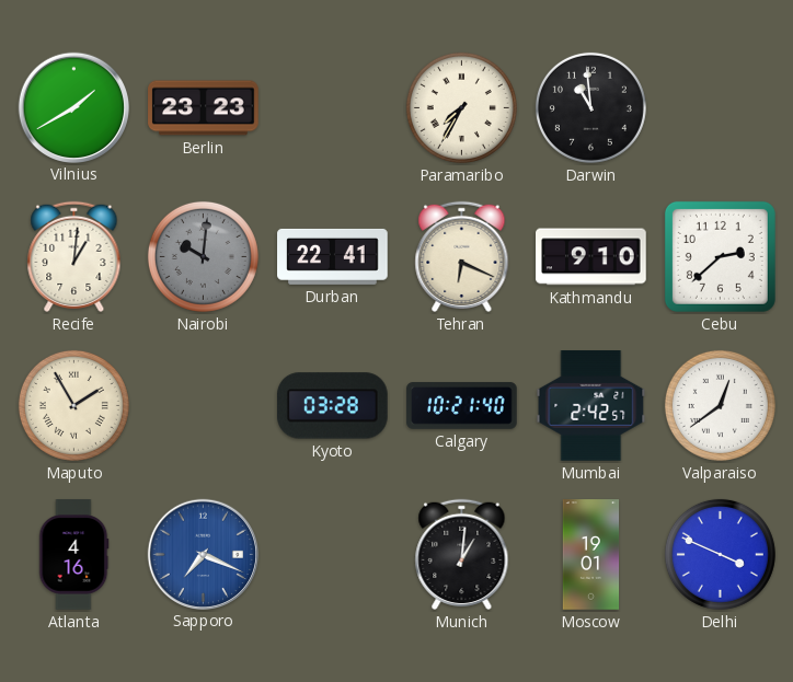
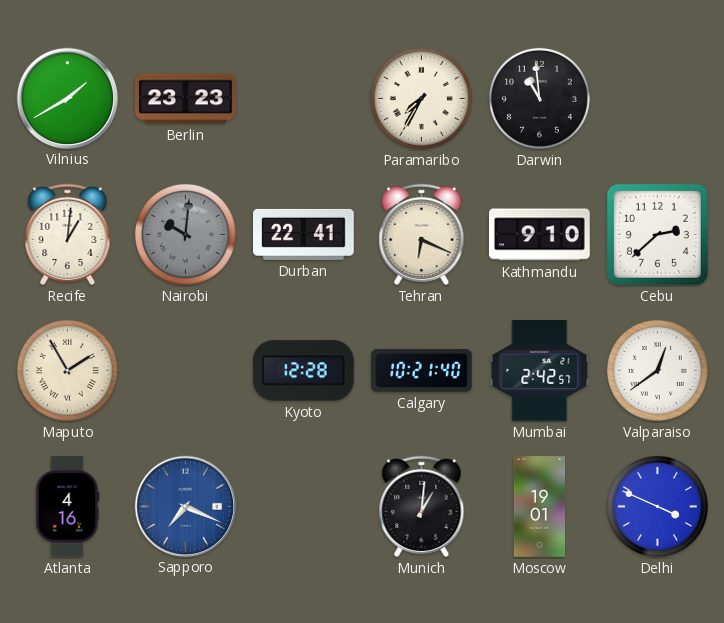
Kyoto: 03:28 -> 12:28
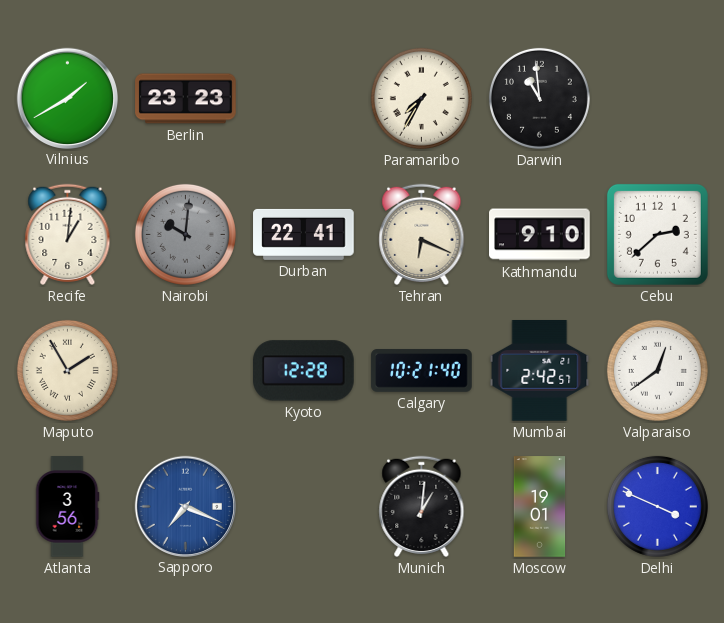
Atlanta: 4:16 -> 3:56
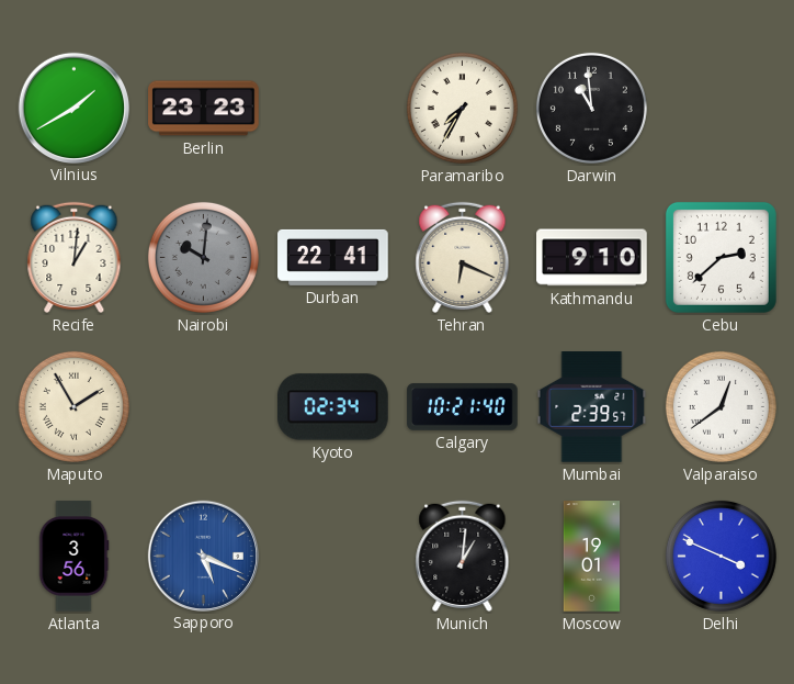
Kyoto: 12:28 -> 02:34
Mumbai: 2:42 -> 2:39
Sapporo: 7:19 -> 5:19
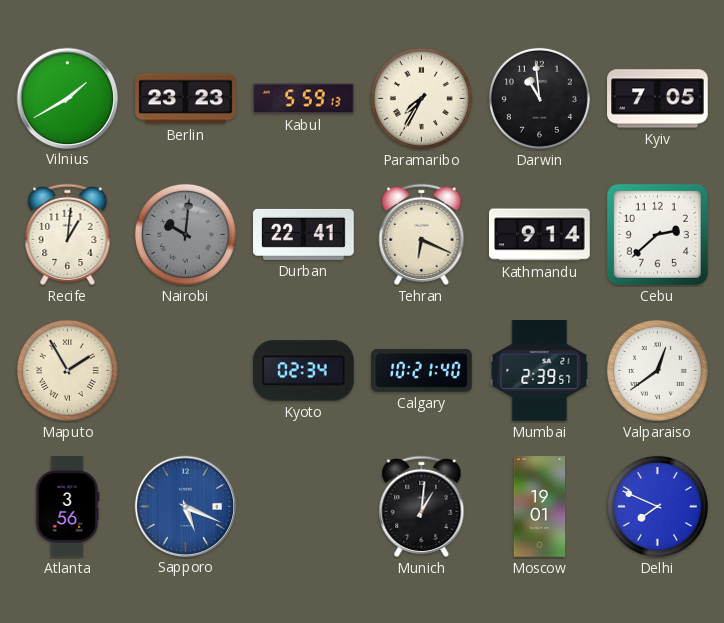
Kabul: none -> 5:59
Kyiv: none -> 7:05
Kathmandu: 9:10 -> 9:14
Delhi: 3:49 -> 7:49
